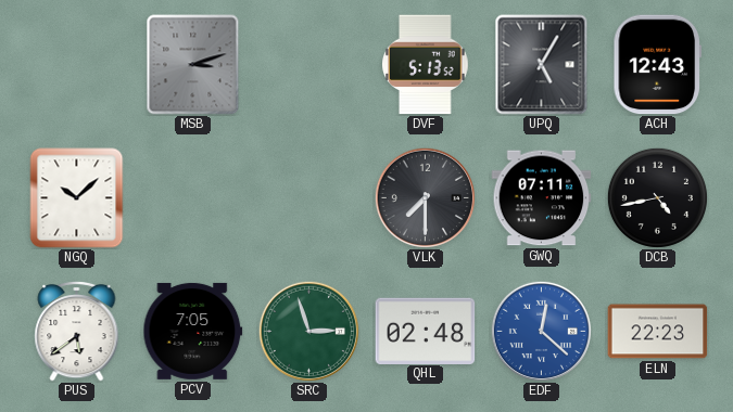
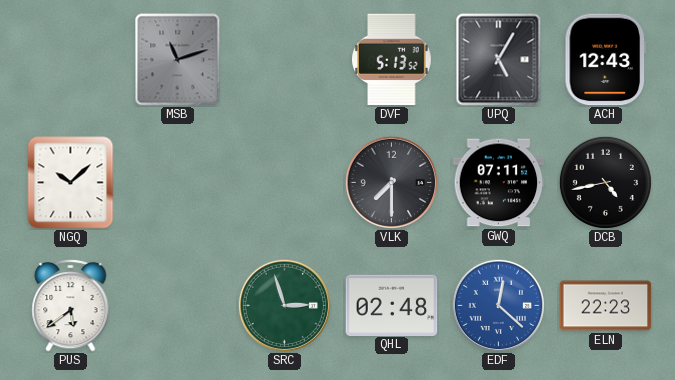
MSB: 3:12 -> 11:12
PCV: 7:05 -> none
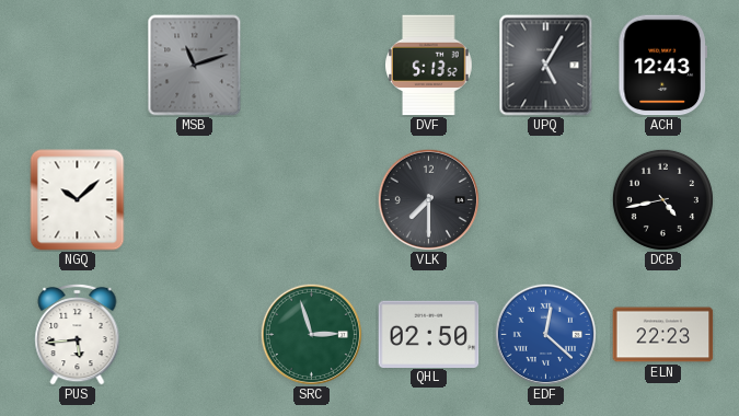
GWQ: 07:11 -> none
PUS: 5:39 -> 5:44
QHL: 02:48 -> 02:50
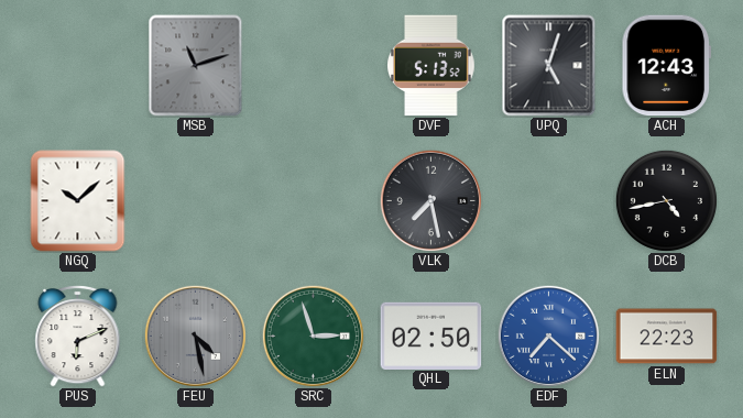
UPQ: 5:05 -> 5:03
VLK: 7:30 -> 7:28
PUS: 5:44 -> 6:11
FEU: none -> 4:28
EDF: 12:22 -> 7:22
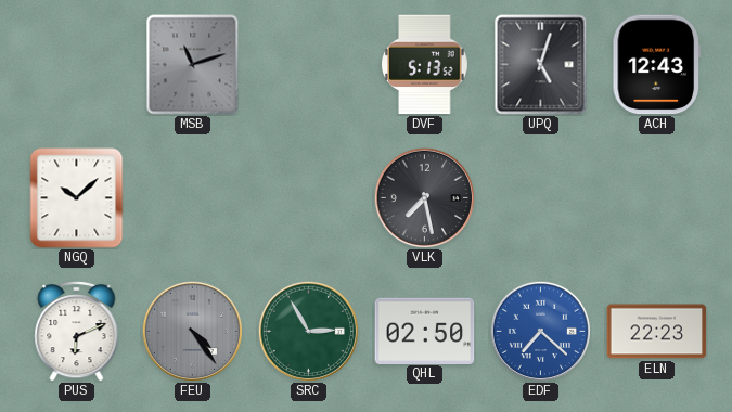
DCB: 4:43 -> none
FEU: 4:28 -> 4:24
SRC: 2:57 -> 2:55
